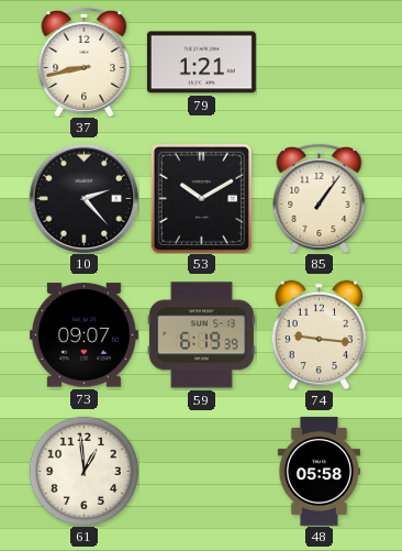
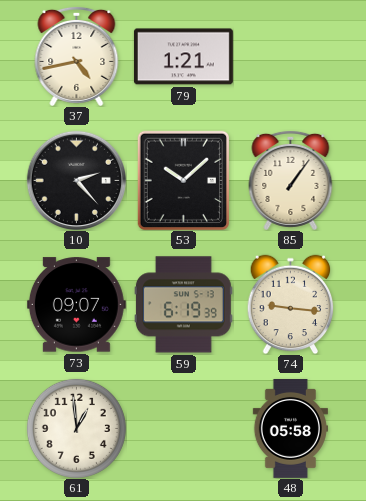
37: 8:43 -> 4:43
53: 10:10 -> 10:08
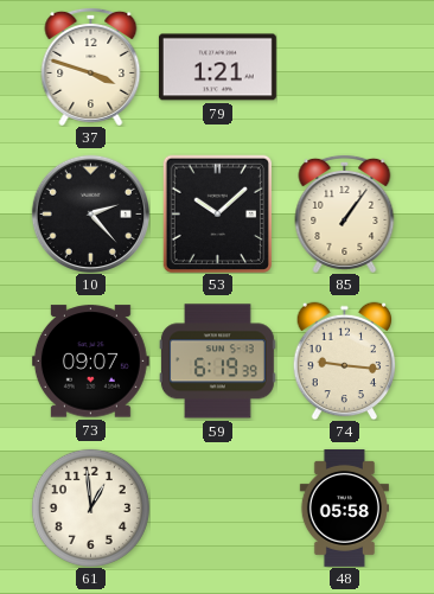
37: 4:43 -> 3:48
